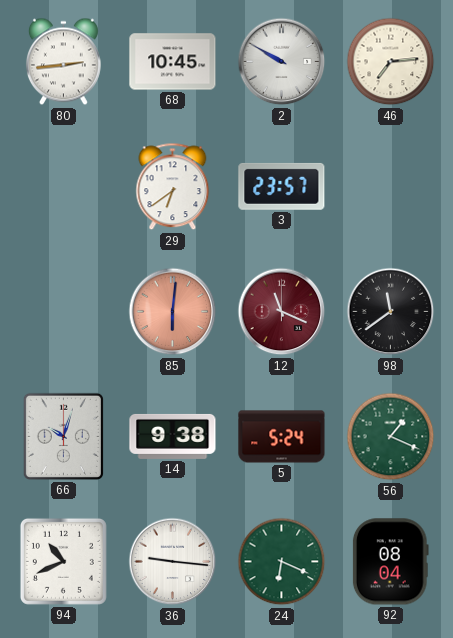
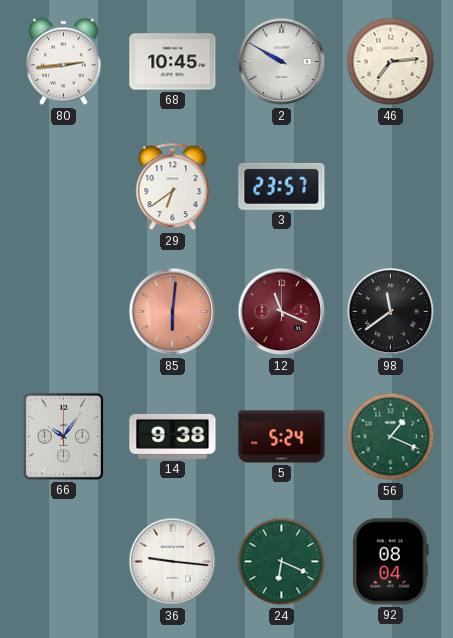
66: 10:03 -> 10:06
94: 10:41 -> none
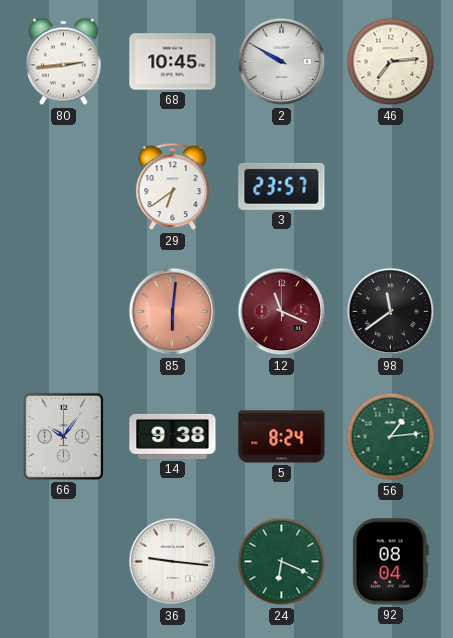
5: 5:24 -> 8:24
56: 1:19 -> 1:14
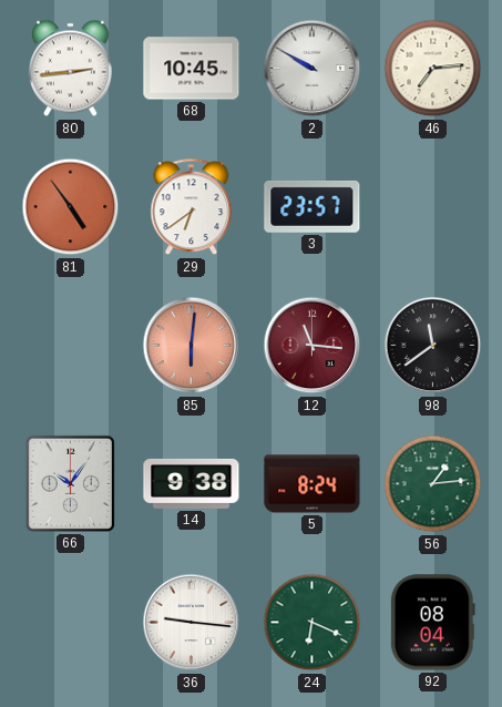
81: none -> 4:54
12: 11:19 -> 11:16
